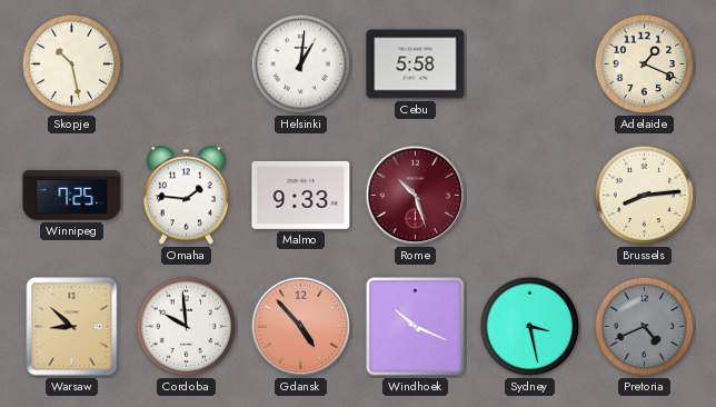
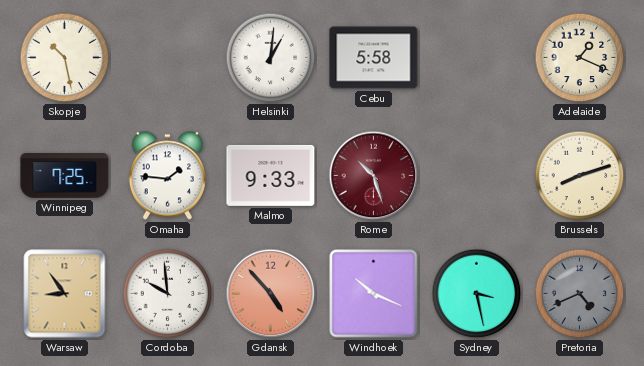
Brussels: 8:14 -> 8:12
Warsaw: 8:52 -> 8:54
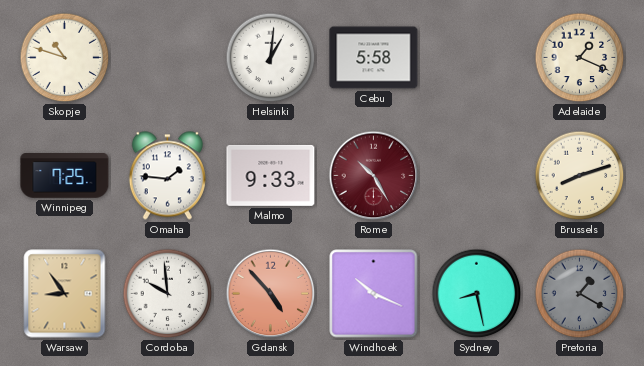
Skopje: 10:28 -> 10:48
Rome: 10:27 -> 10:25
Sydney: 3:28 -> 8:28
Pretoria: 4:41 -> 1:20
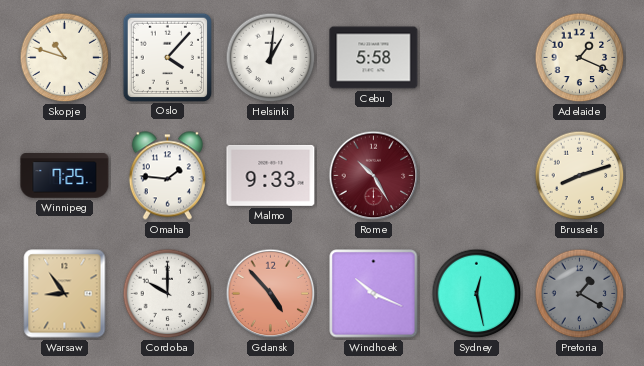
Oslo: none -> 4:07
Cordoba: 9:59 -> 10:00
Sydney: 8:28 -> 12:28
